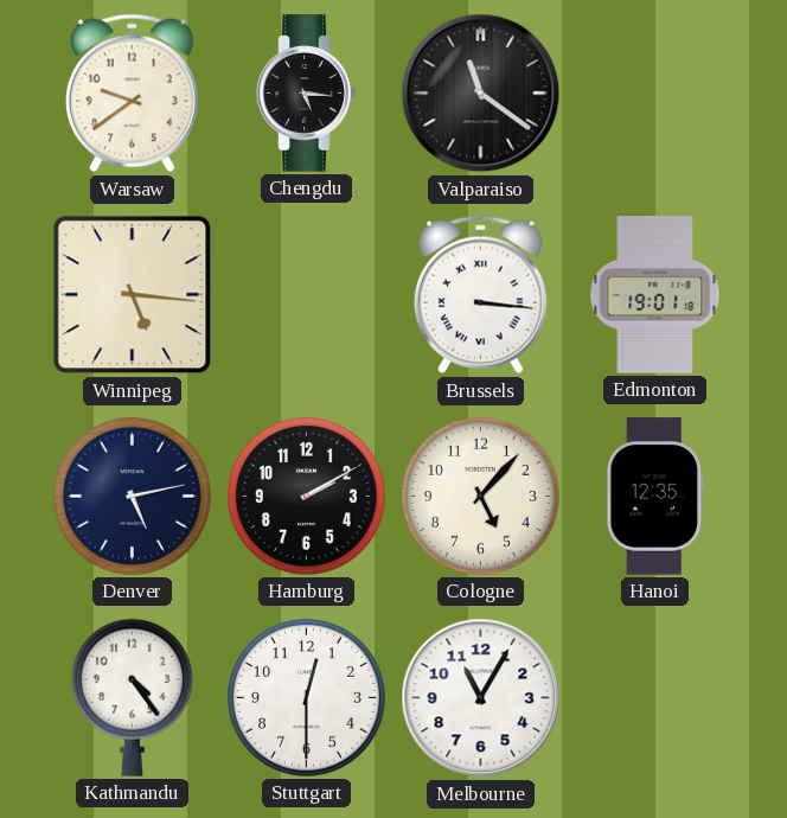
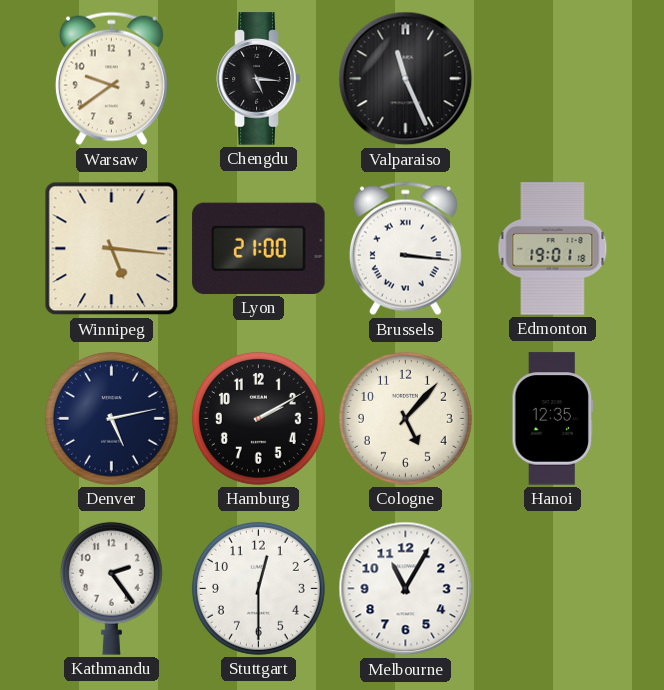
Valparaiso: 11:21 -> 11:26
Lyon: none -> 21:00
Kathmandu: 4:24 -> 2:24
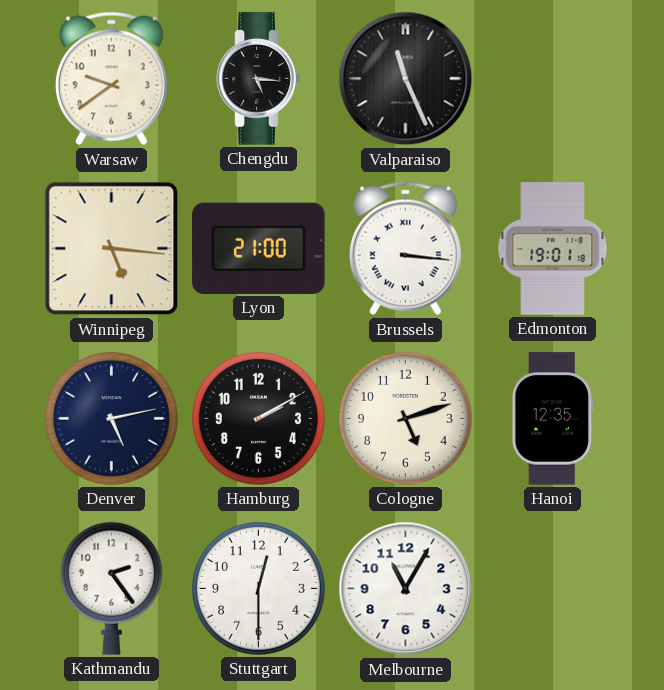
Cologne: 5:07 -> 5:12
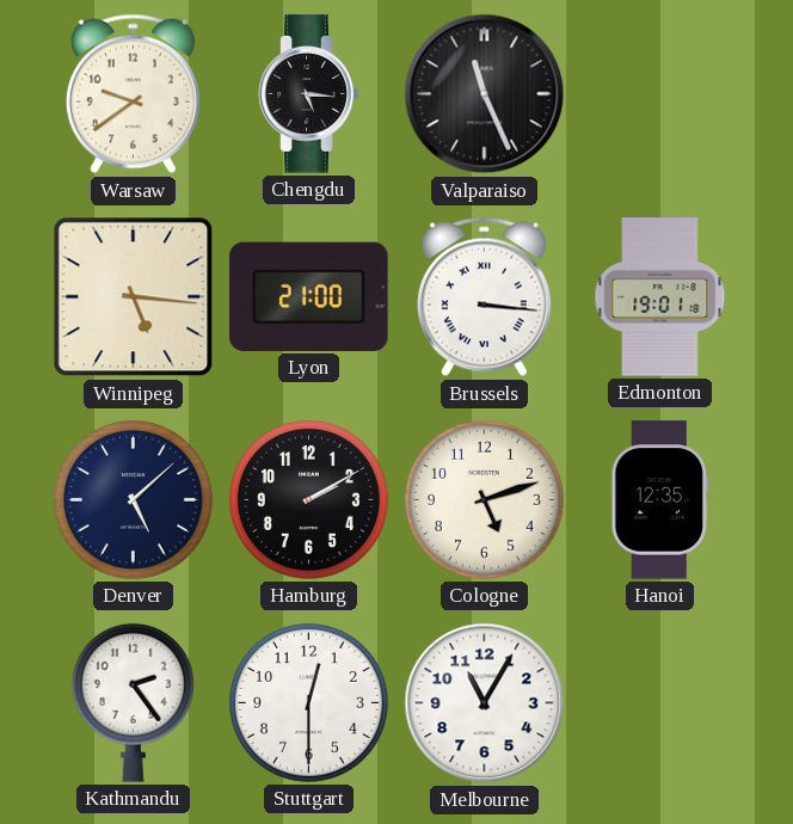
Denver: 5:13 -> 5:08
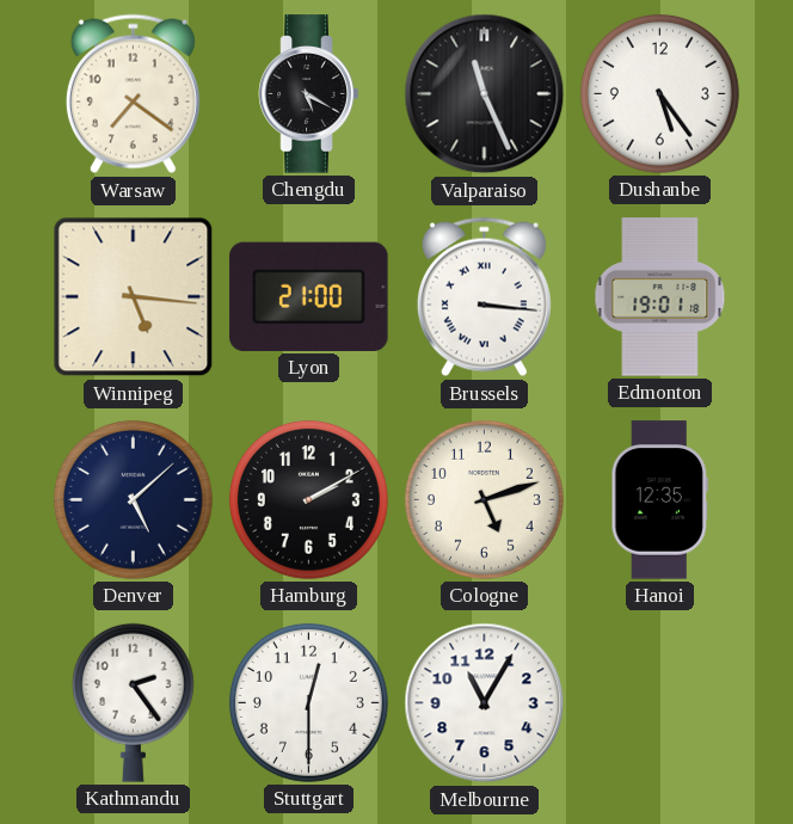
Warsaw: 9:39 -> 7:21
Chengdu: 5:16 -> 5:20
Dushanbe: none -> 5:24
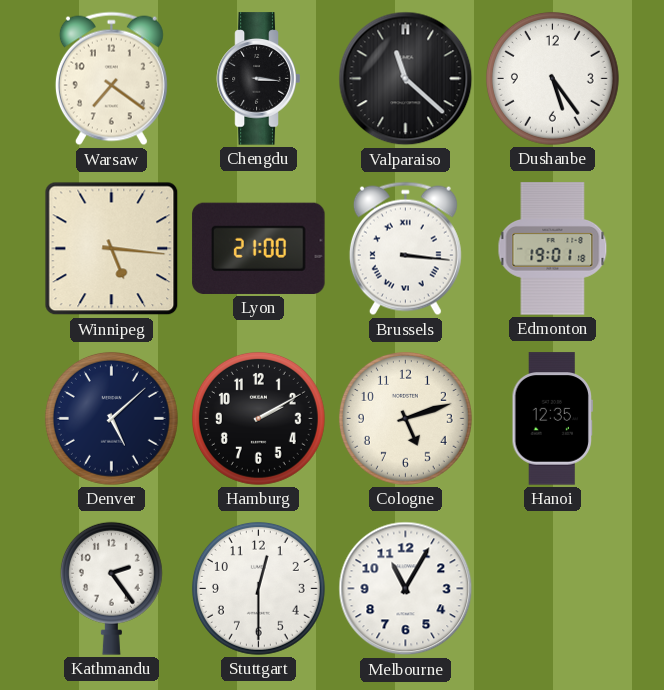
Chengdu: 5:20 -> 3:16
Valparaiso: 11:26 -> 11:22
